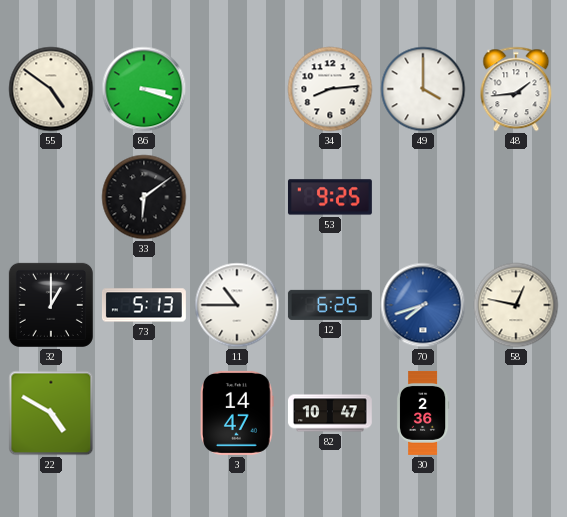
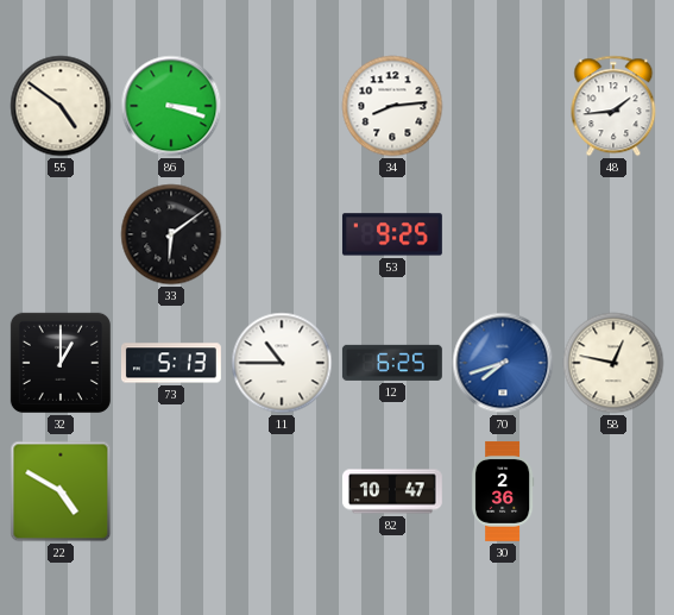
49: 4:00 -> none
3: 14:47 -> none
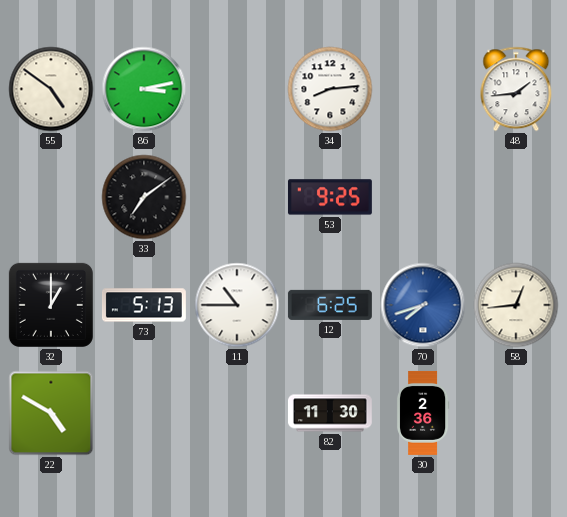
86: 3:18 -> 3:13
33: 6:09 -> 7:09
58: 12:47 -> 12:44
82: 10:47 -> 11:30
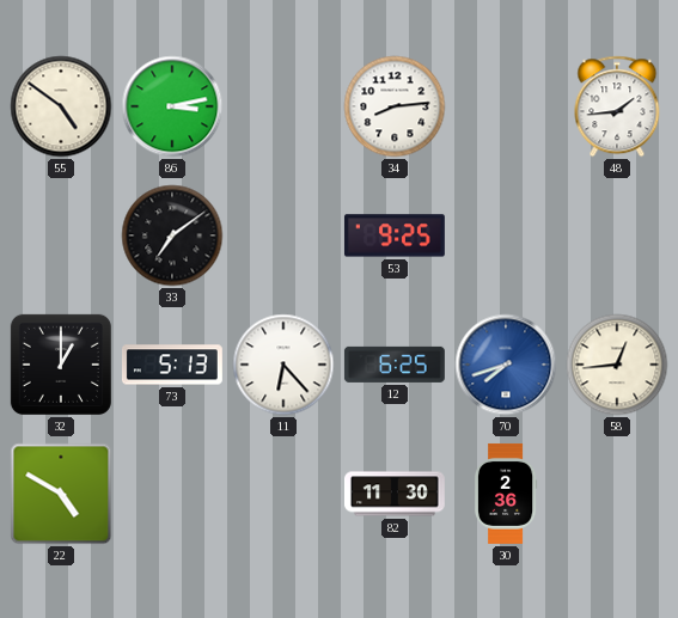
11: 10:45 -> 6:23
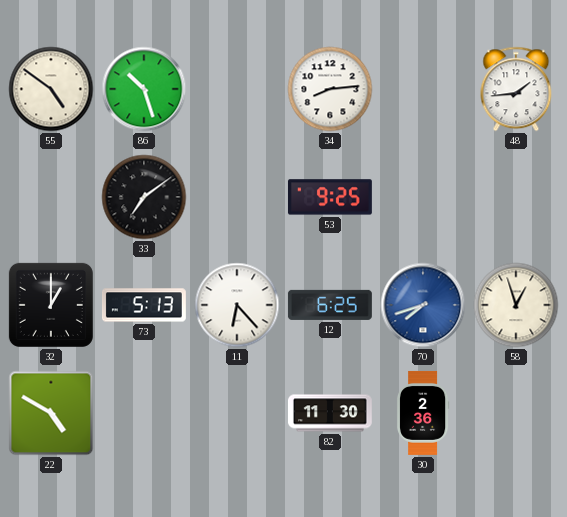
86: 3:13 -> 10:27
58: 12:44 -> 12:57
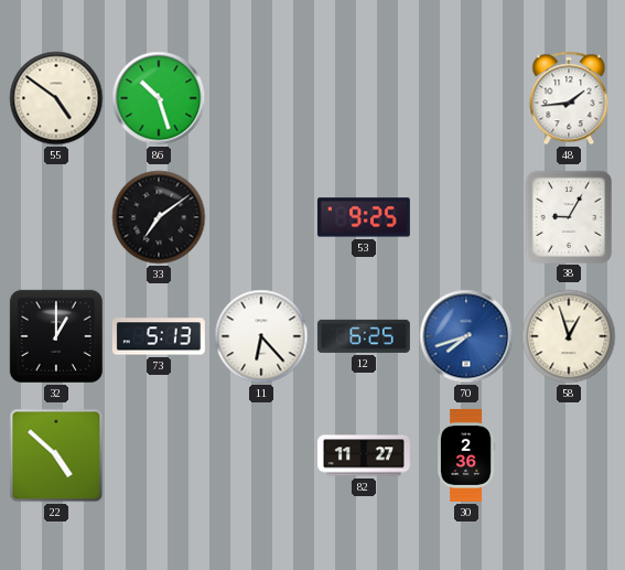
34: 8:14 -> none
38: none -> 9:05
22: 4:50 -> 4:52
82: 11:30 -> 11:27
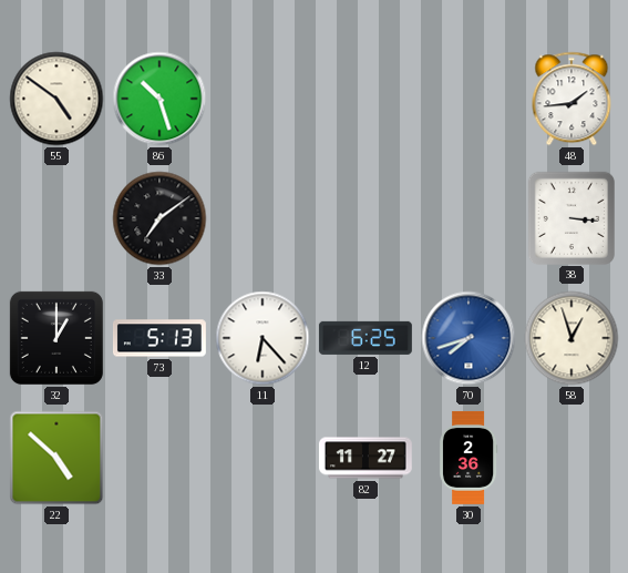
53: 9:25 -> none
38: 9:05 -> 3:16
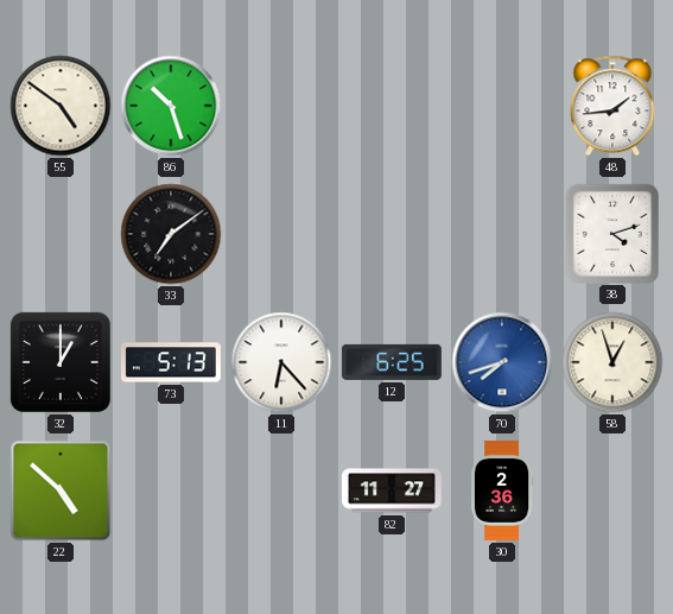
38: 3:16 -> 4:12
